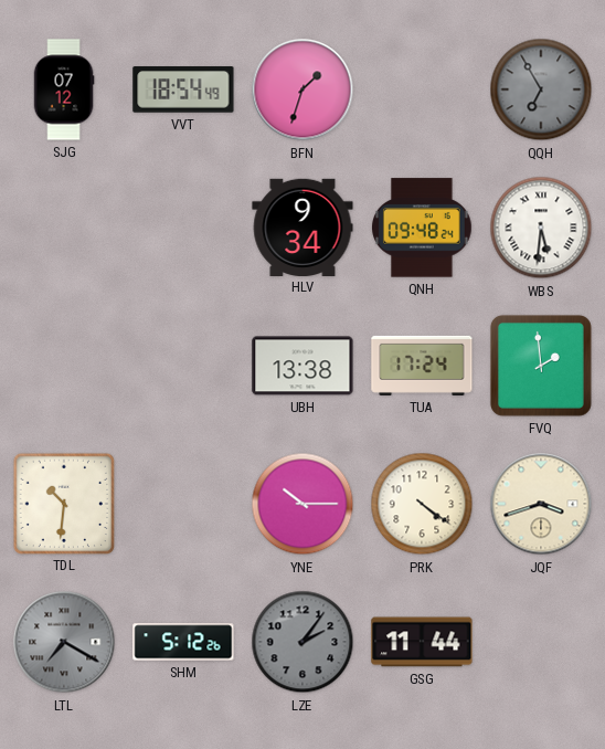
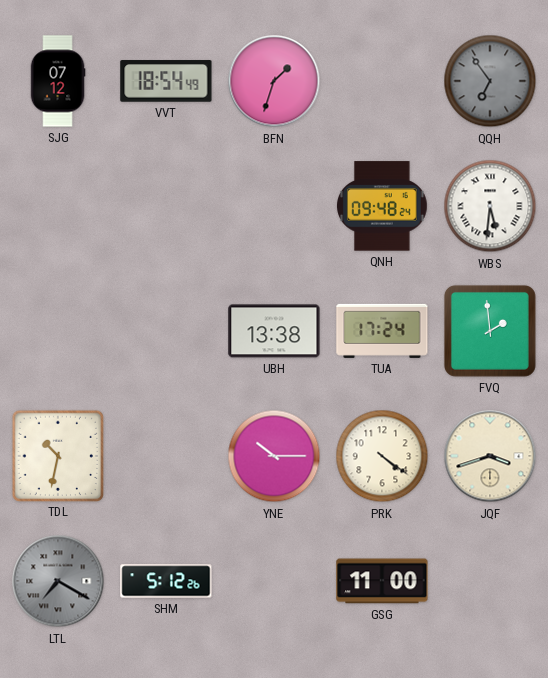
QQH: 6:55 -> 6:54
HLV: 9:34 -> none
TDL: 10:31 -> 10:32
LZE: 2:06 -> none
GSG: 11:44 -> 11:00
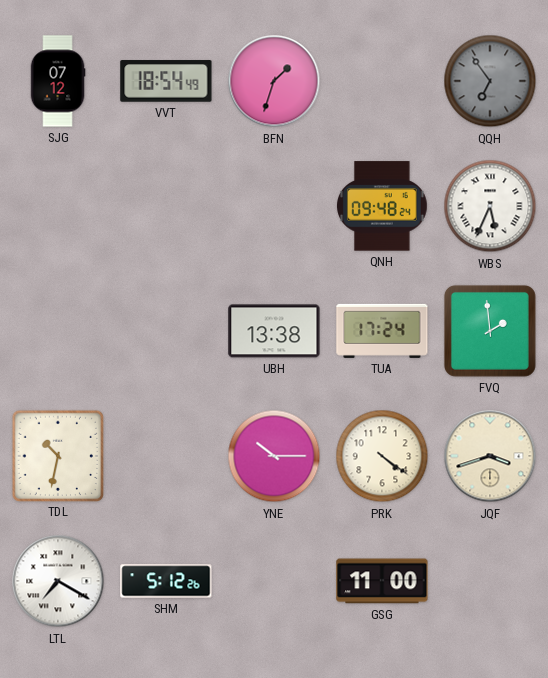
WBS: 5:31 -> 5:34
LTL dial: grey -> white
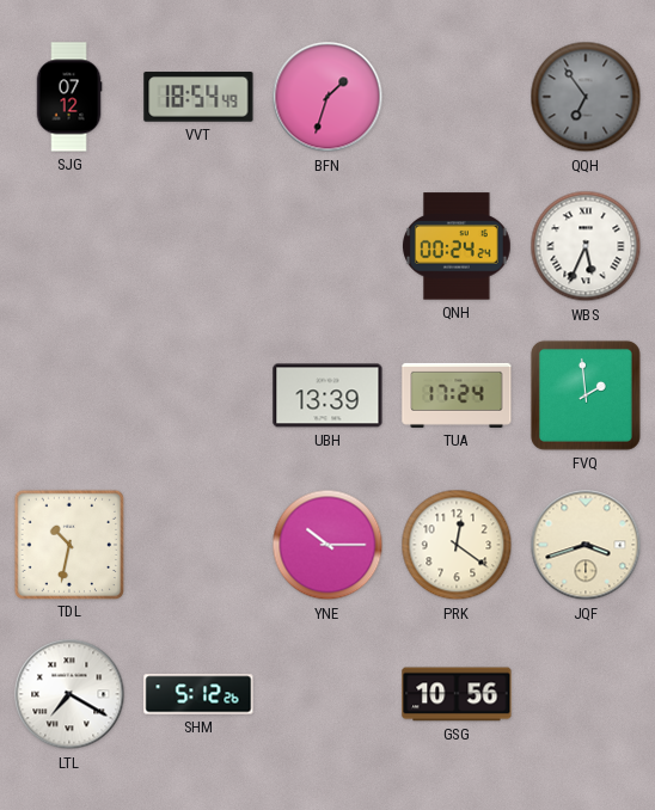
QNH: 09:48 -> 00:24
UBH: 13:38 -> 13:39
PRK: 4:21 -> 12:21
GSG: 11:00 -> 10:56
